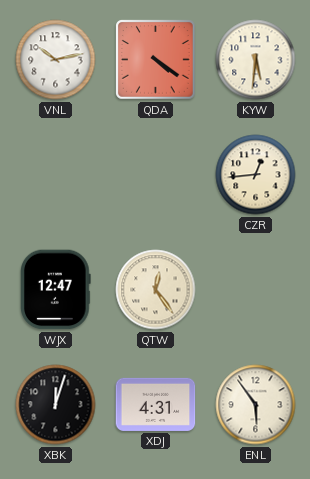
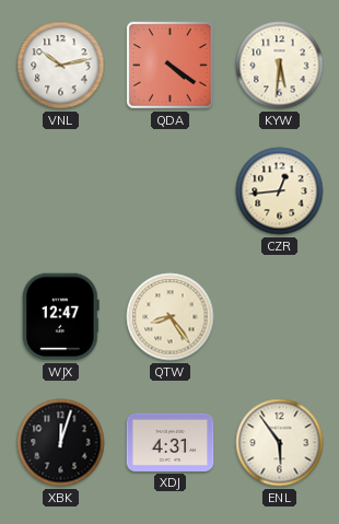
QTW: 12:24 -> 8:24
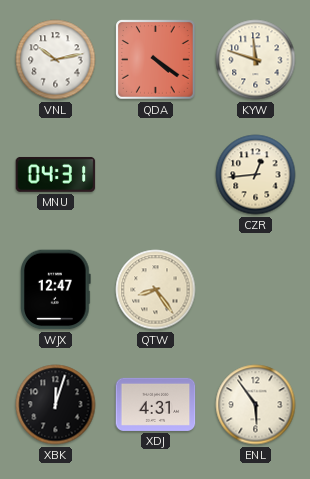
KYW: 5:31 -> 11:48
MNU: none -> 04:31
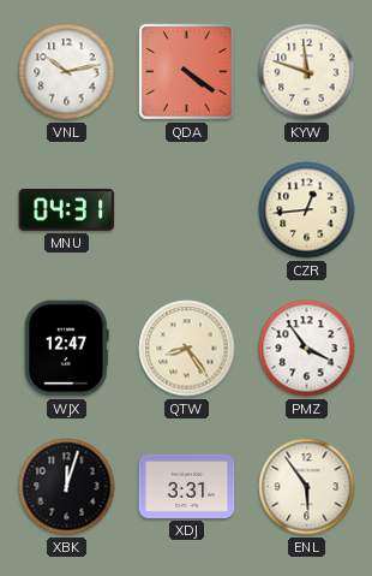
PMZ: none -> 3:54
XDJ: 4:31 -> 3:31
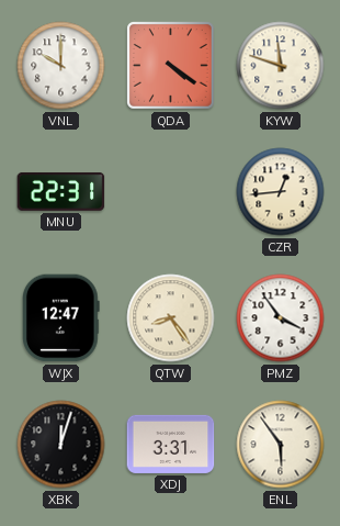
VNL: 10:13 -> 10:00
MNU: 04:31 -> 22:31
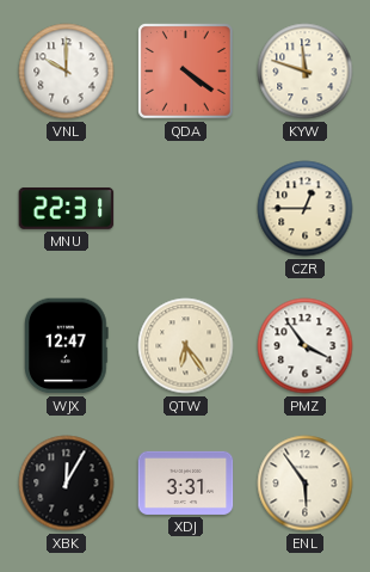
CZR: 12:44 -> 12:45
QTW: 8:24 -> 6:24
XBK: 12:03 -> 12:05
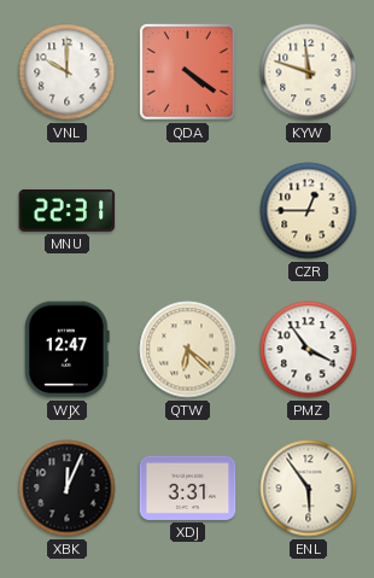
QTW: 6:24 -> 6:22
XBK: 12:05 -> 12:04
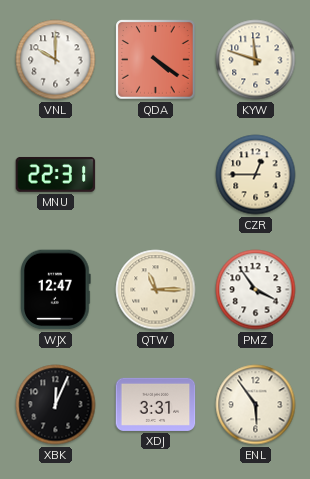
QTW: 6:22 -> 11:15
